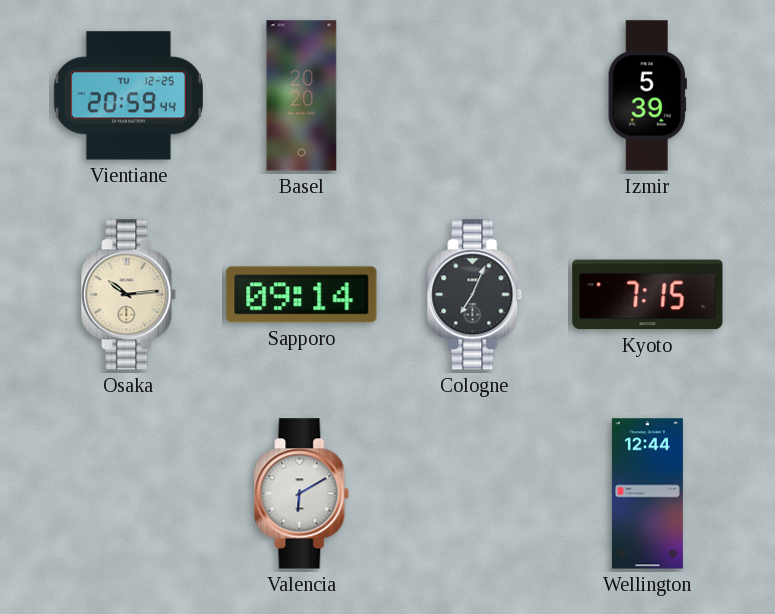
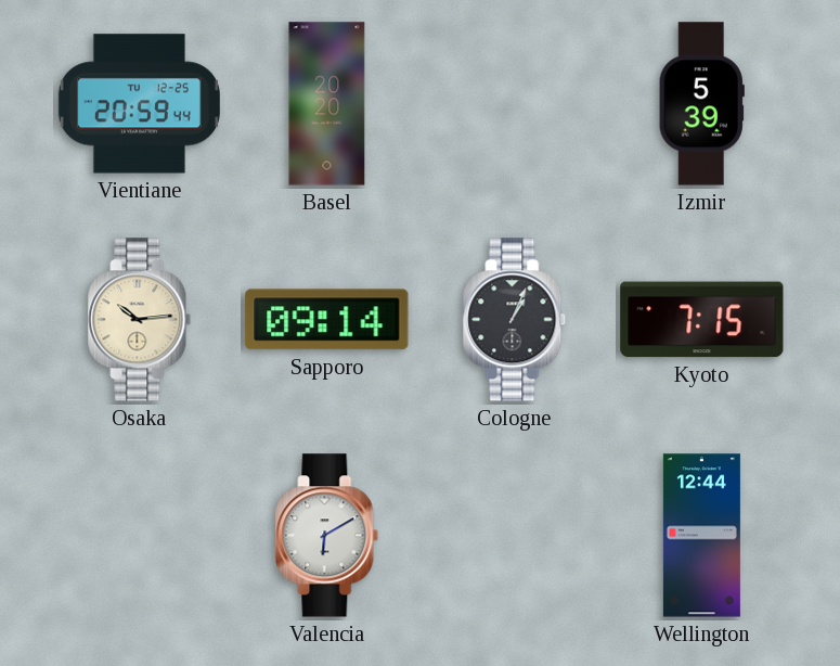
Cologne: 7:04 -> 1:04
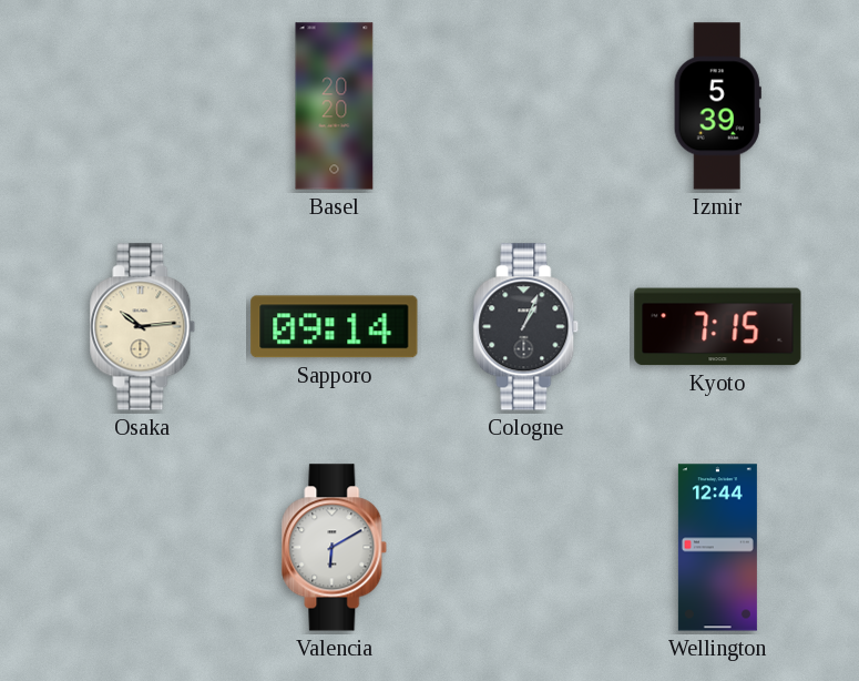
Vientiane: 20:59 -> none
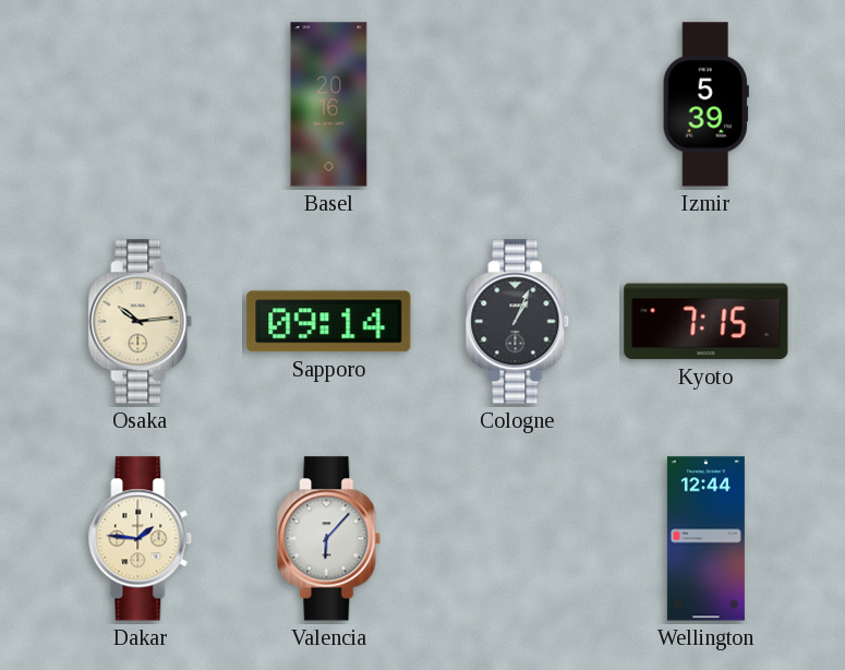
Basel: 20:20 -> 20:16
Dakar: none -> 1:46
Valencia: 6:10 -> 6:07
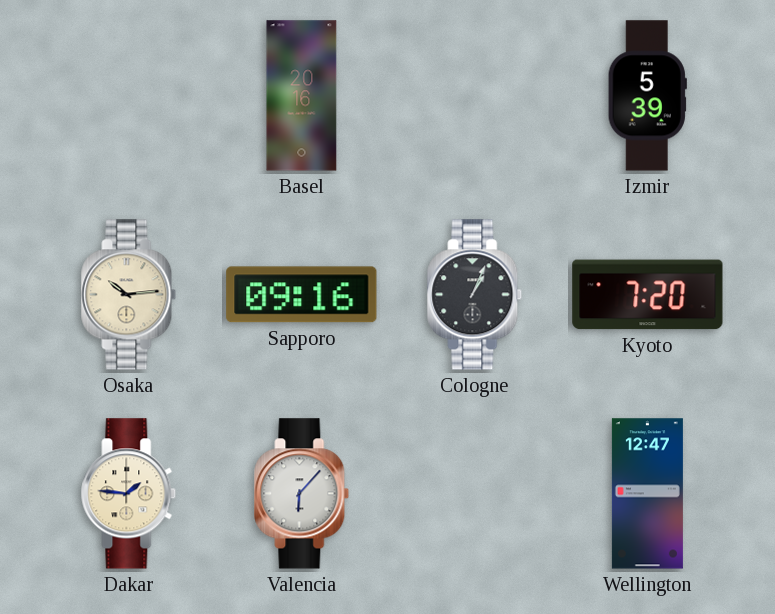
Sapporo: 09:14 -> 09:16
Kyoto: 7:15 -> 7:20
Wellington: 12:44 -> 12:47
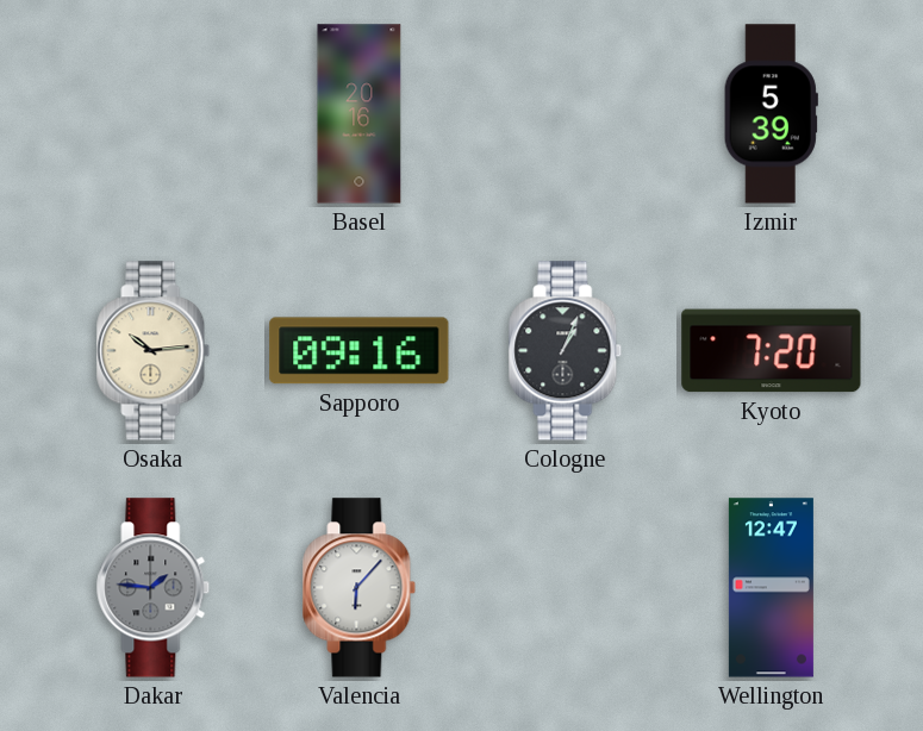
Dakar dial: cream -> grey
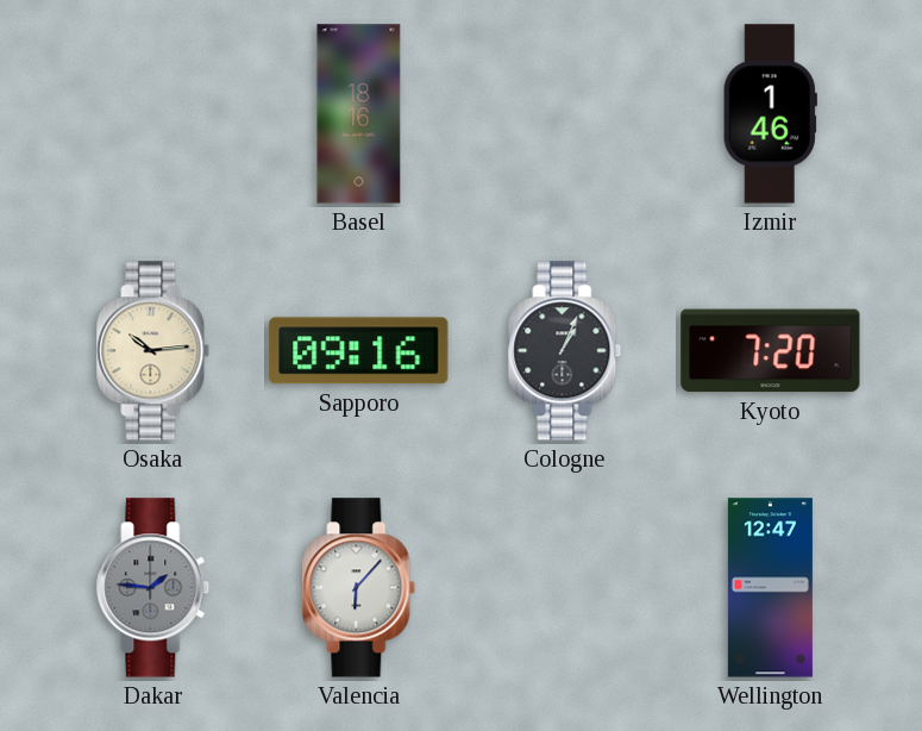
Basel: 20:16 -> 18:16
Izmir: 5:39 -> 1:46
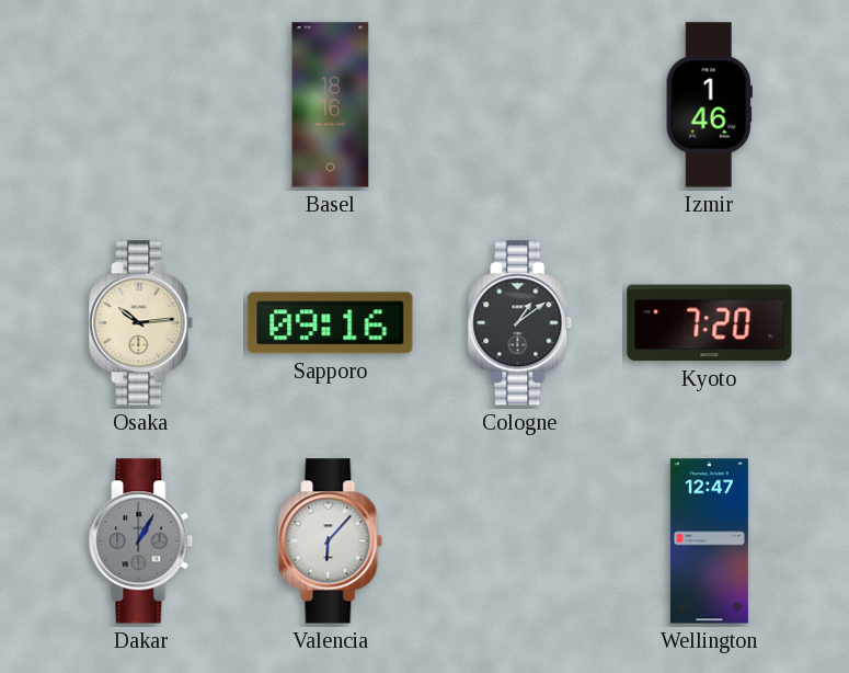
Cologne: 1:04 -> 1:09
Dakar: 1:46 -> 1:05
